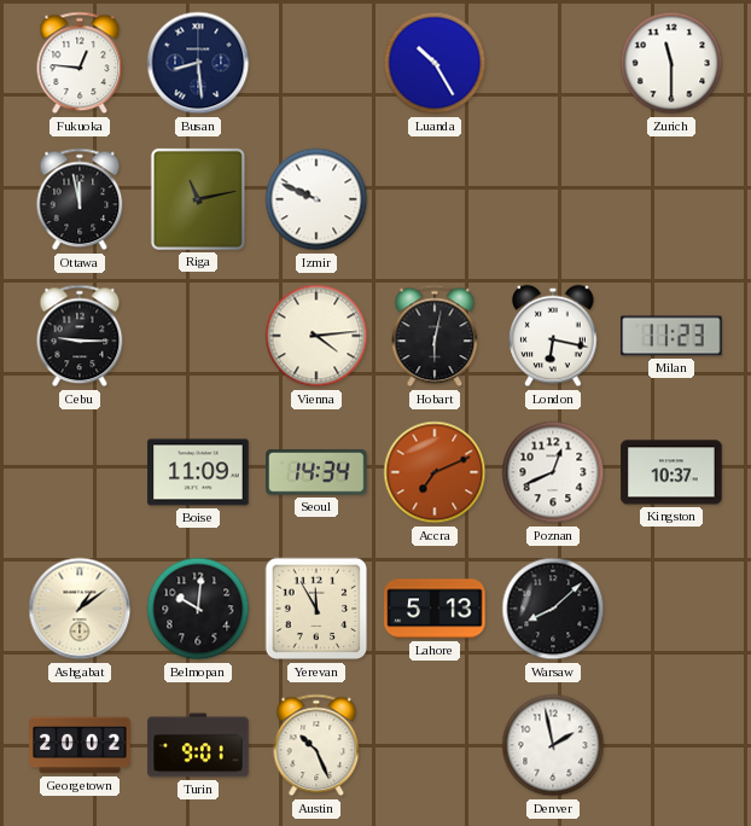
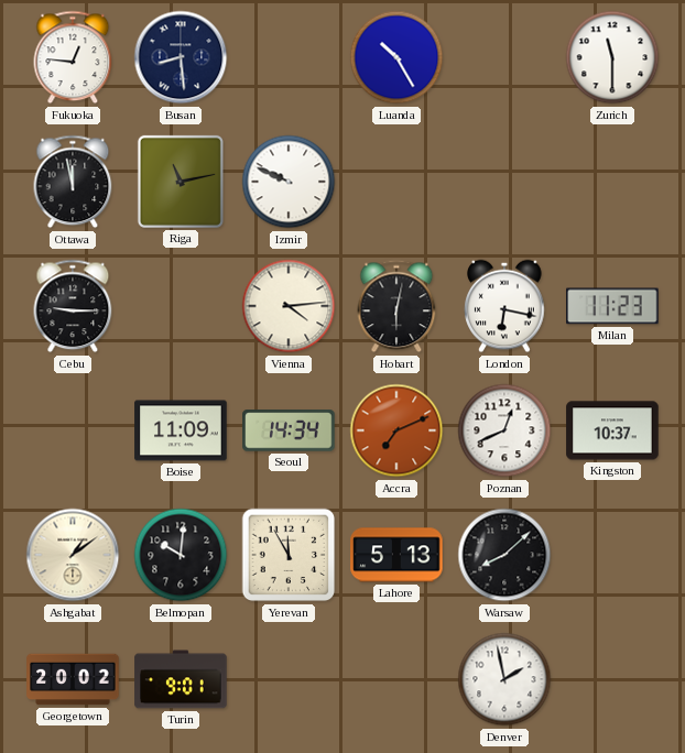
Austin: 10:26 -> none
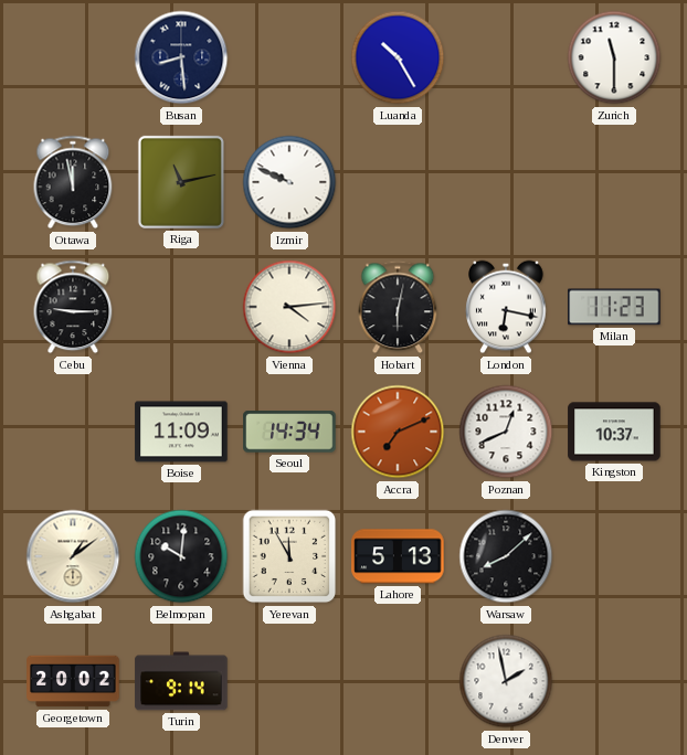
Fukuoka: 12:46 -> none
Turin: 9:01 -> 9:14
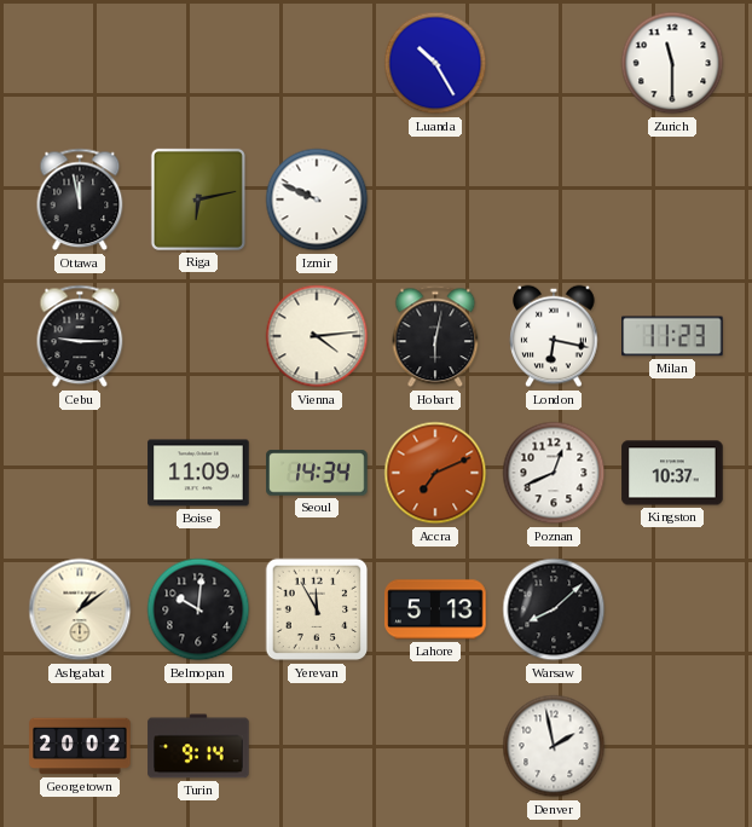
Busan: 8:29 -> none
Riga: 11:13 -> 6:13
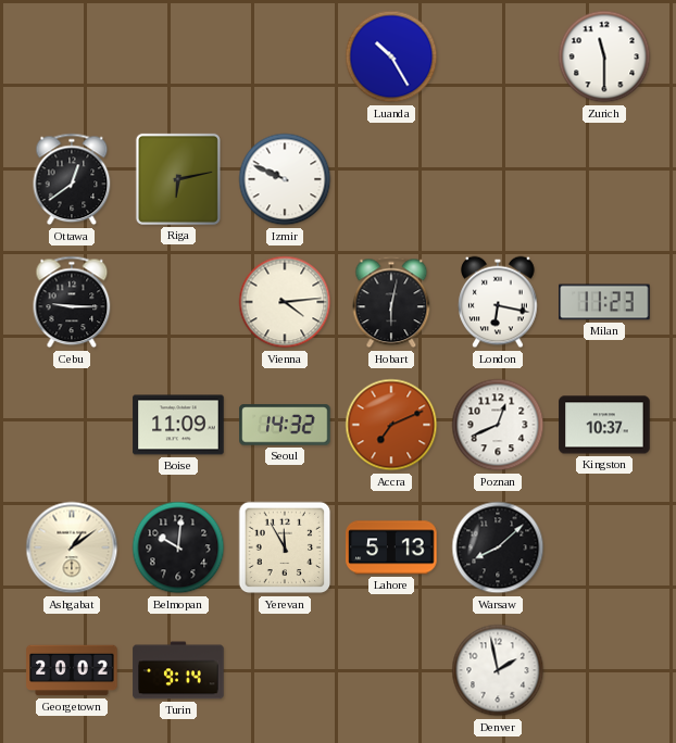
Ottawa: 11:58 -> 12:39
Seoul: 14:34 -> 14:32
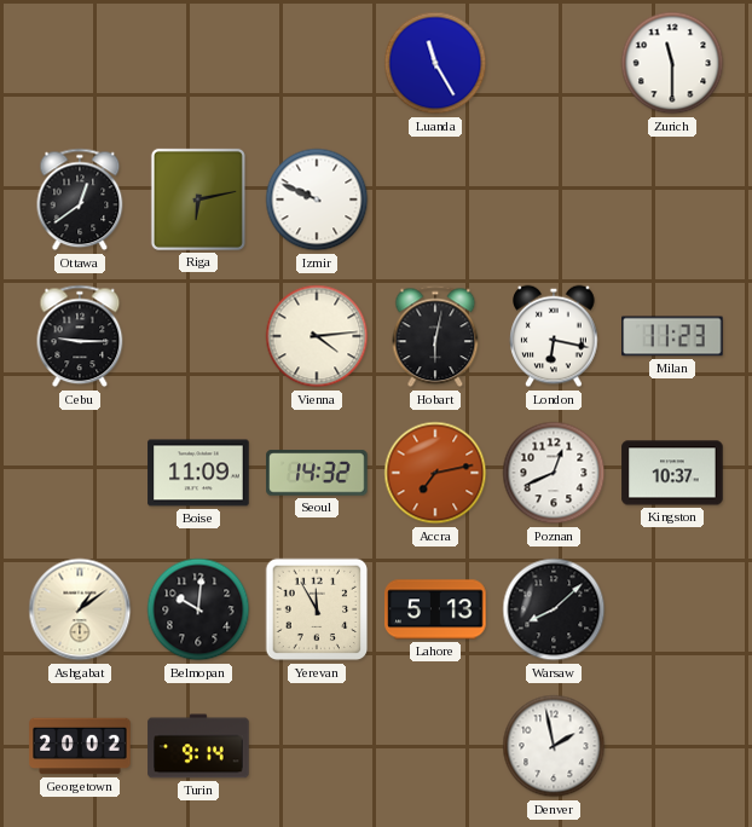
Luanda: 10:25 -> 11:25
Accra: 7:11 -> 7:13
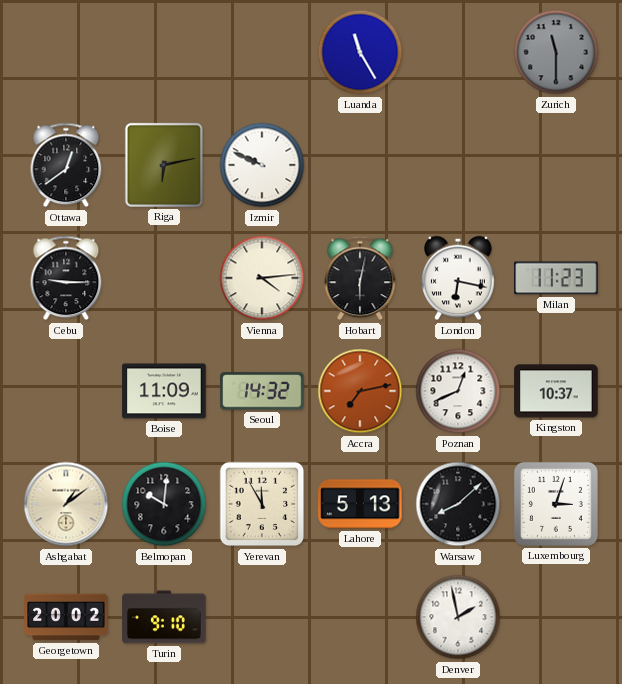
Zurich dial: white -> grey
Luxembourg: none -> 3:03
Turin: 9:14 -> 9:10
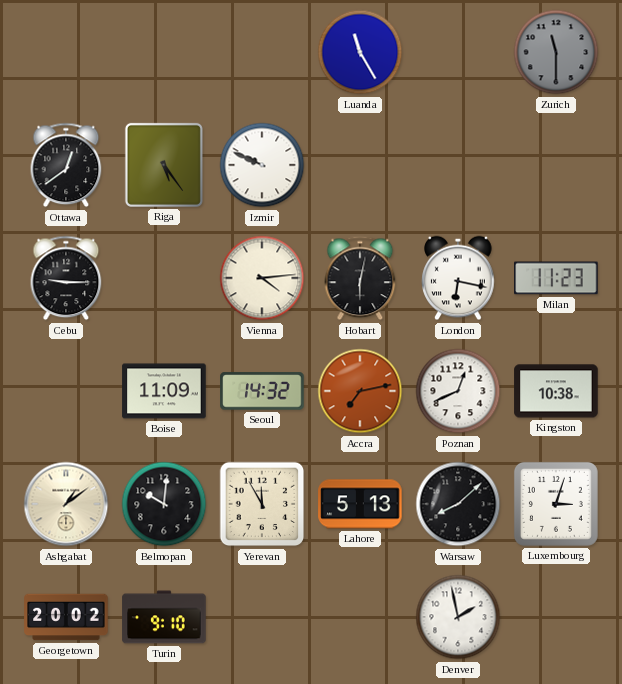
Riga: 6:13 -> 5:24
Kingston: 10:37 -> 10:38
